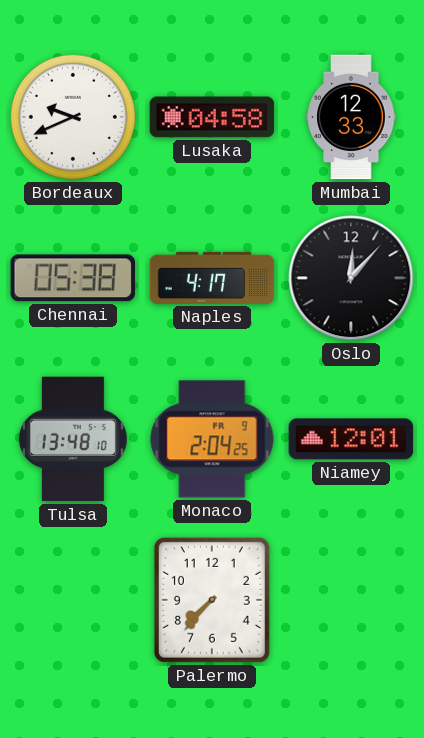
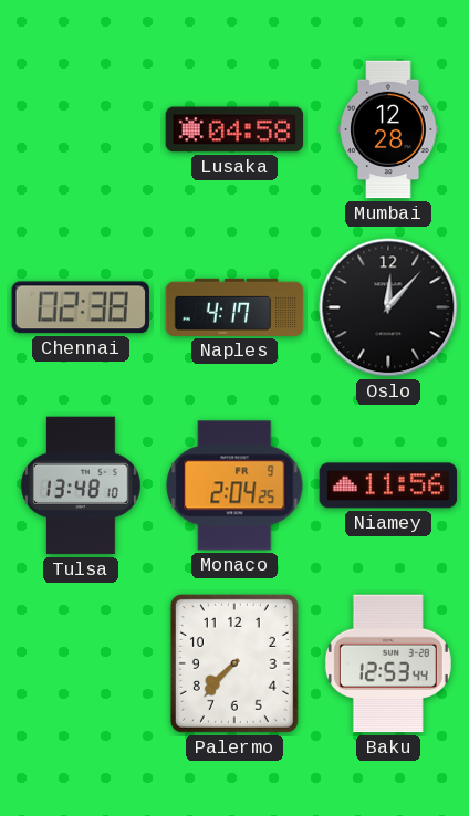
Bordeaux: 9:41 -> none
Mumbai: 12:33 -> 12:28
Chennai: 05:38 -> 02:38
Niamey: 12:01 -> 11:56
Baku: none -> 12:53
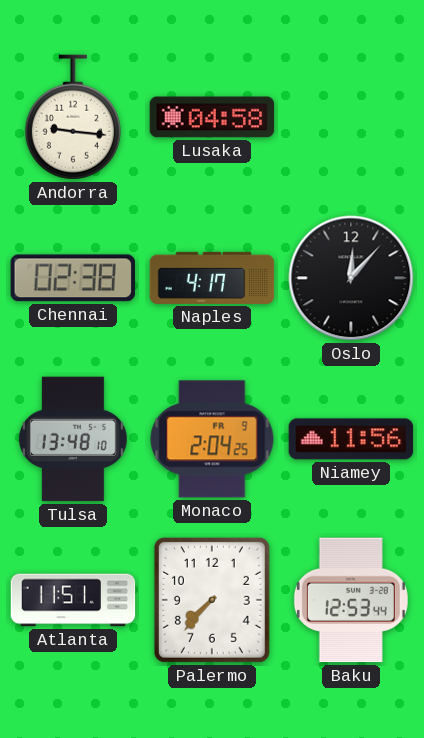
Andorra: none -> 9:16
Mumbai: 12:28 -> none
Atlanta: none -> 11:51
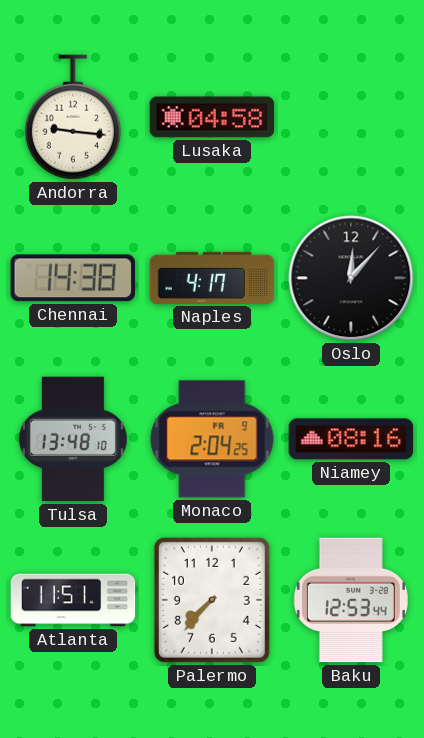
Chennai: 02:38 -> 14:38
Niamey: 11:56 -> 08:16
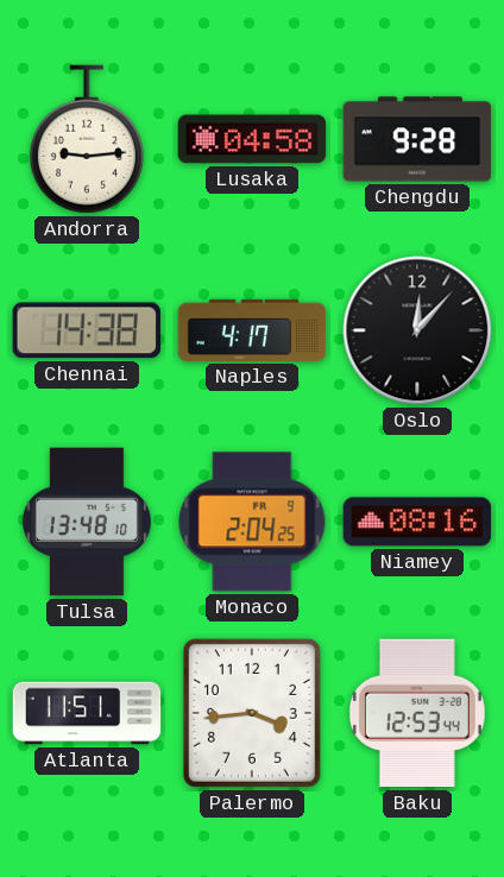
Andorra: 9:16 -> 9:14
Chengdu: none -> 9:28
Palermo: 7:37 -> 3:44
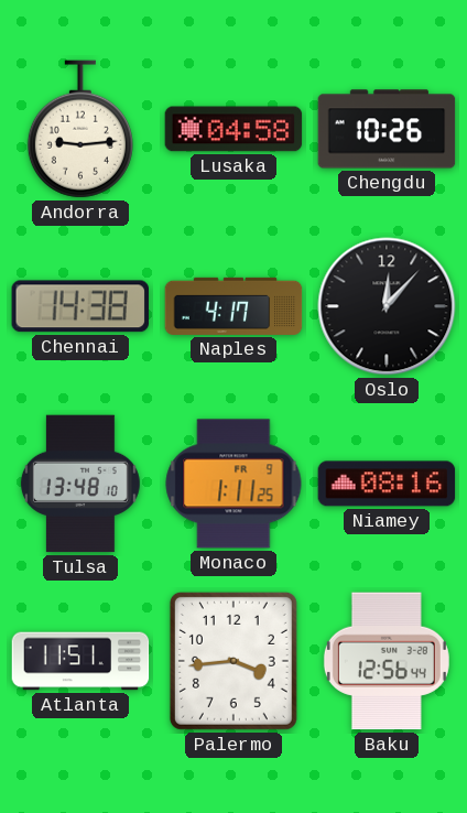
Chengdu: 9:28 -> 10:26
Monaco: 2:04 -> 1:11
Baku: 12:53 -> 12:56
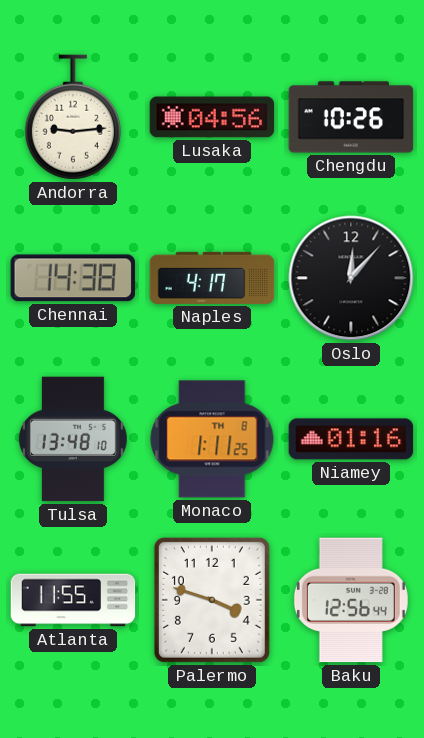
Lusaka: 04:58 -> 04:56
Monaco date: FR 9 -> TH 8
Niamey: 08:16 -> 01:16
Atlanta: 11:51 -> 11:55
Palermo: 3:44 -> 3:48
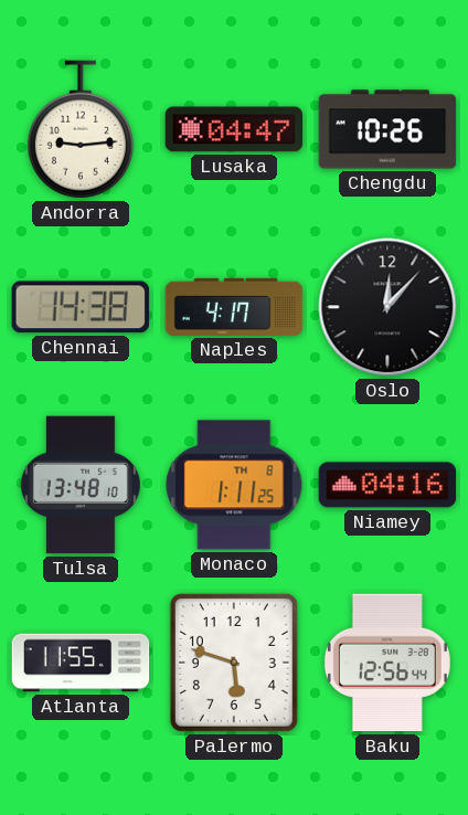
Lusaka: 04:56 -> 04:47
Niamey: 01:16 -> 04:16
Palermo: 3:48 -> 5:48
